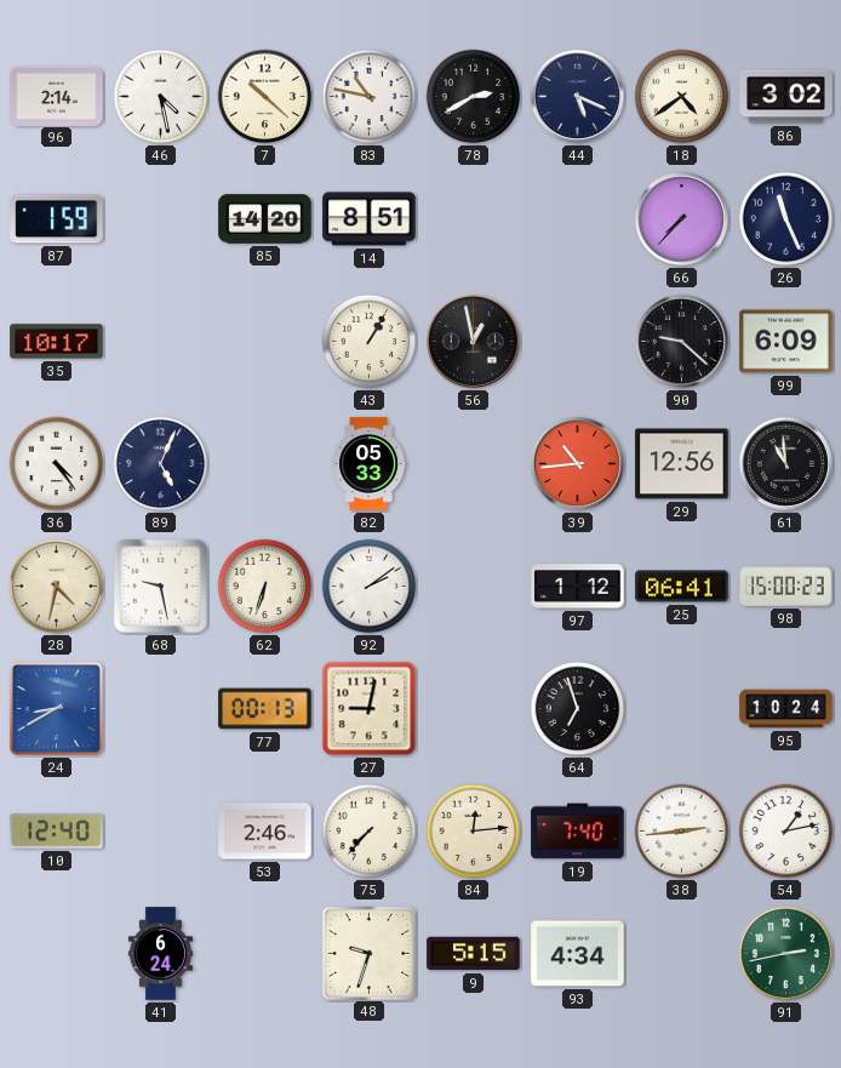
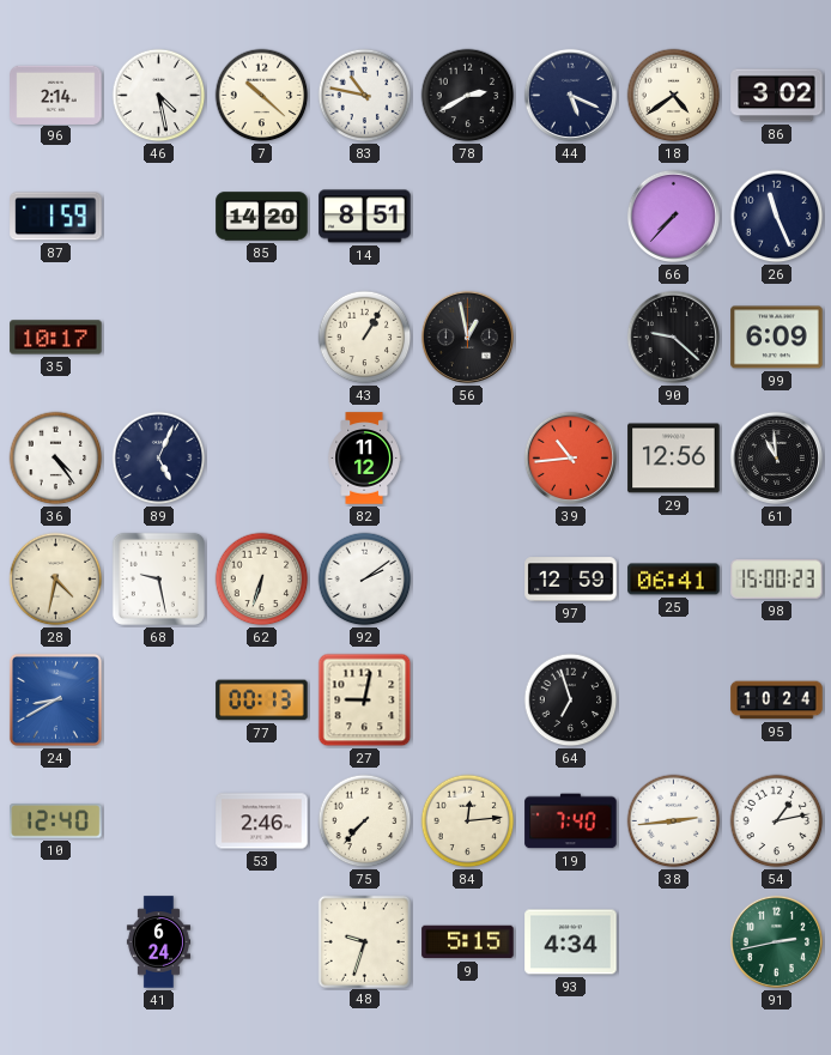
82: 05:33 -> 11:12
97: 1:12 -> 12:59
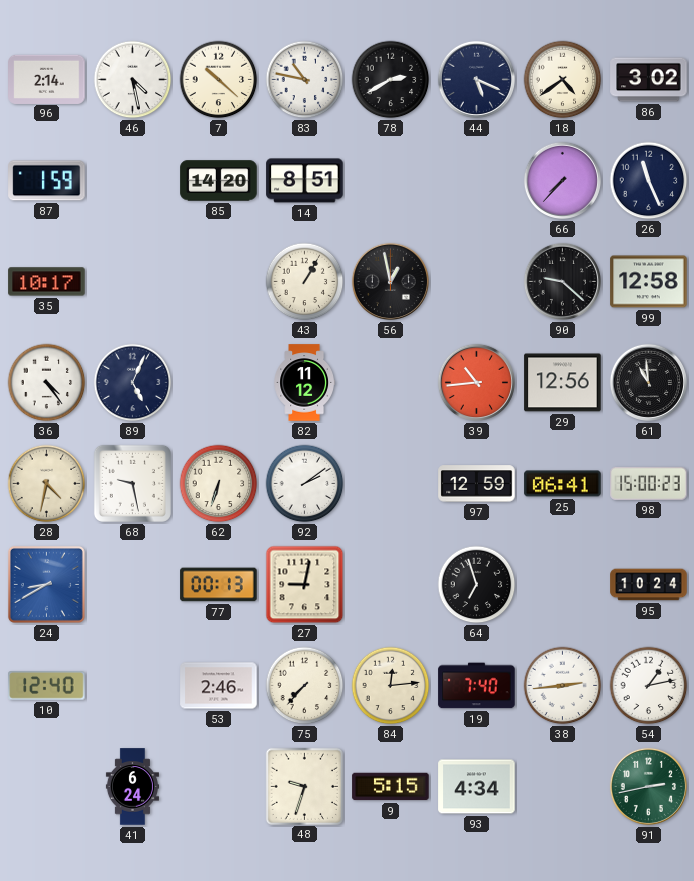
99: 6:09 -> 12:58
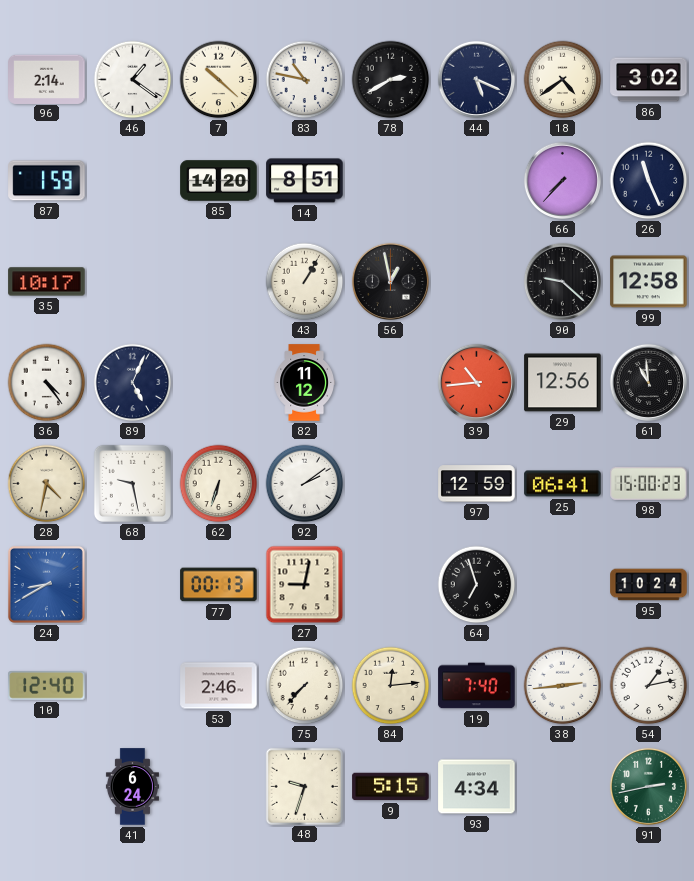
46: 4:28 -> 1:21
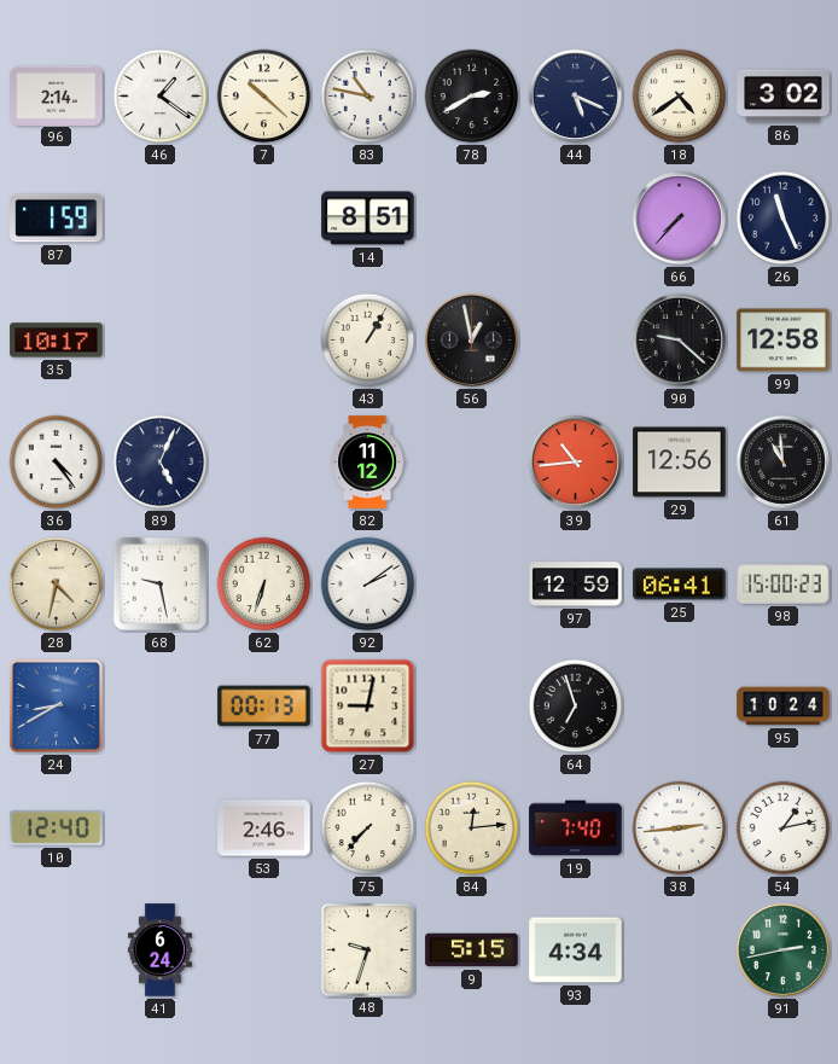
85: 14:20 -> none
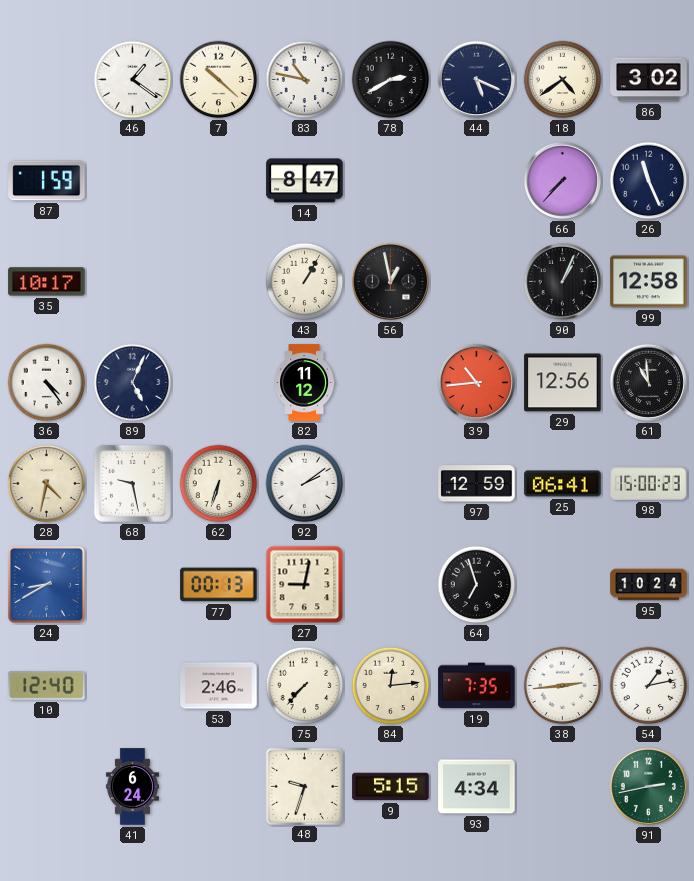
96: 2:14 -> none
14: 8:51 -> 8:47
90: 9:22 -> 1:04
19: 7:40 -> 7:35
